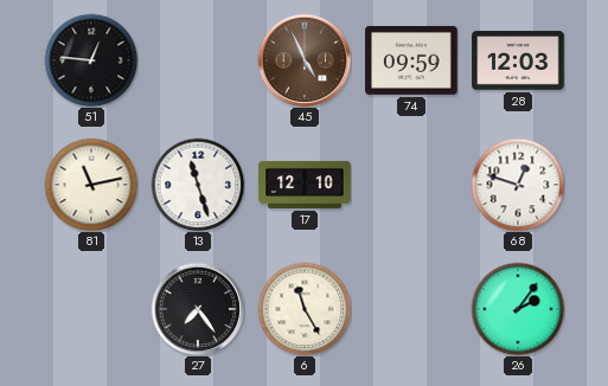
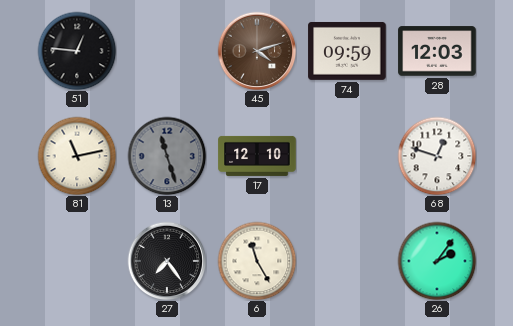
45: 4:56 -> 4:12
13 dial: white -> grey
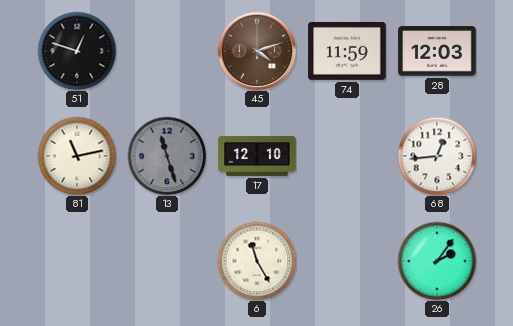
51: 12:46 -> 12:48
74: 09:59 -> 11:59
68: 12:48 -> 12:44
27: 7:24 -> none
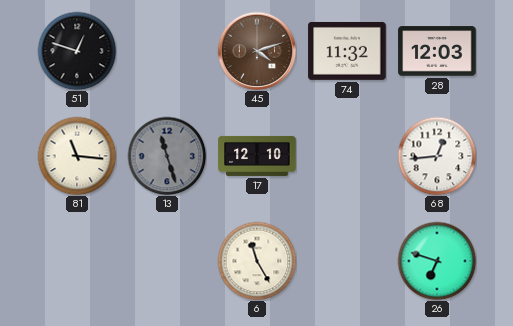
74: 11:59 -> 11:32
81: 11:13 -> 11:16
26: 2:06 -> 6:48
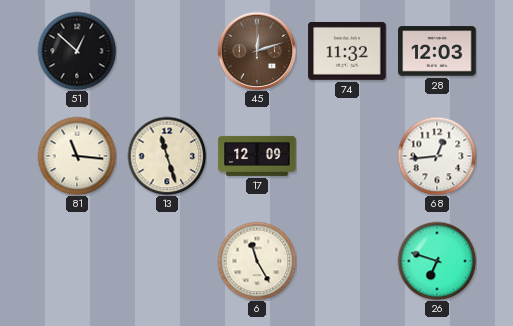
51: 12:48 -> 12:52
45: 4:12 -> 12:12
13 dial: grey -> cream
17: 12:10 -> 12:09
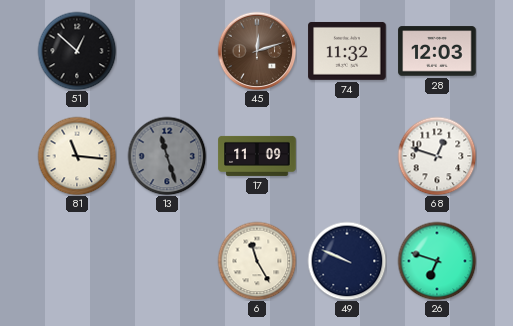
13 dial: cream -> grey
17: 12:09 -> 11:09
68: 12:44 -> 12:48
49: none -> 9:49
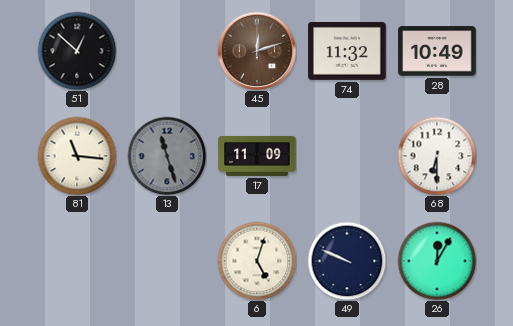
28: 12:03 -> 10:49
68: 12:48 -> 6:30
6: 11:25 -> 5:03
26: 6:48 -> 12:05
